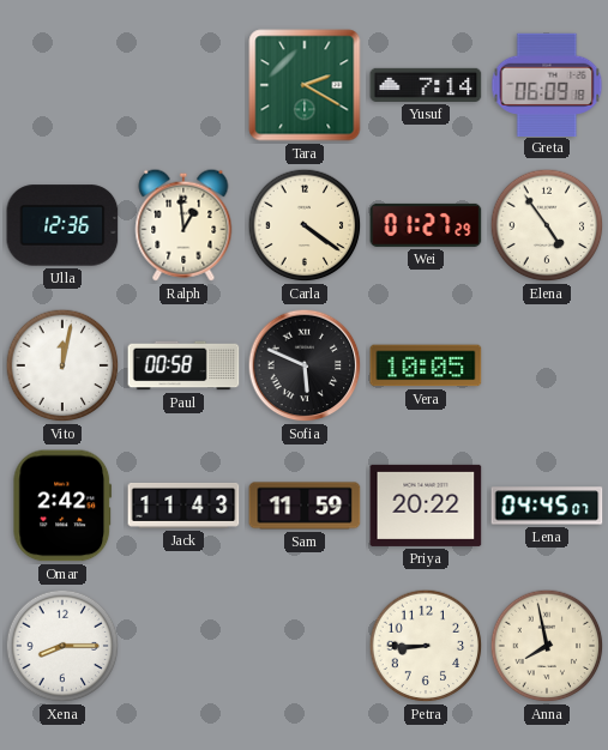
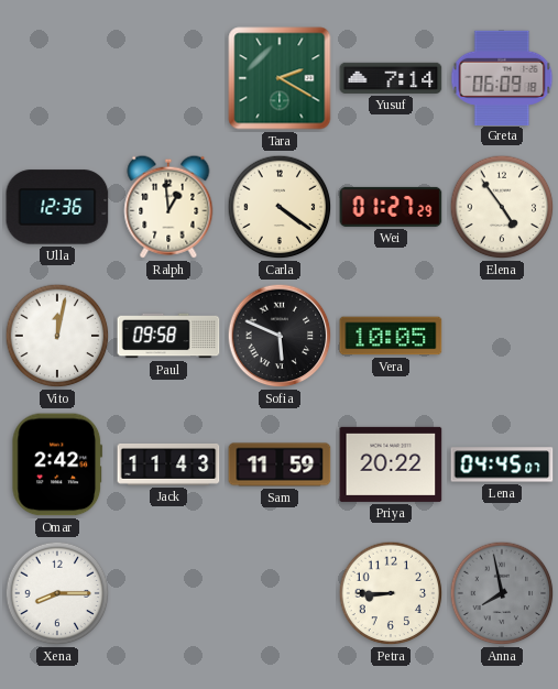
Paul: 00:58 -> 09:58
Anna dial: cream -> grey
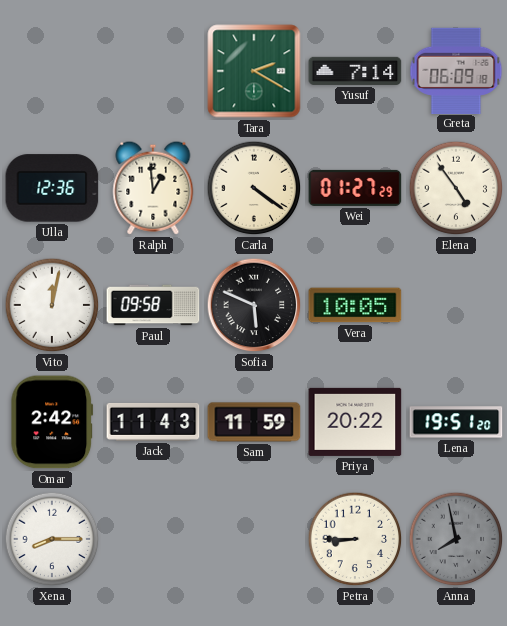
Lena: 04:45 -> 19:51
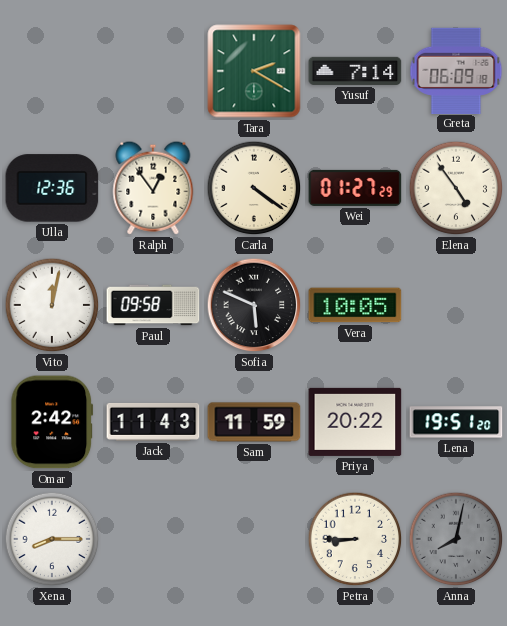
Ralph: 12:59 -> 12:54
Anna: 7:58 -> 8:02
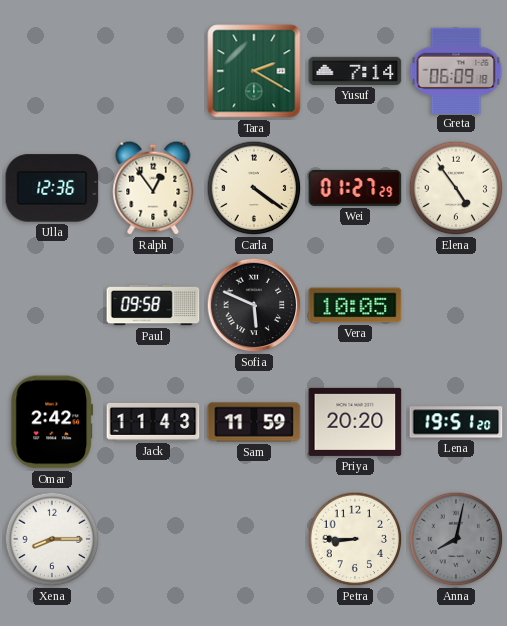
Vito: 12:02 -> none
Priya: 20:22 -> 20:20
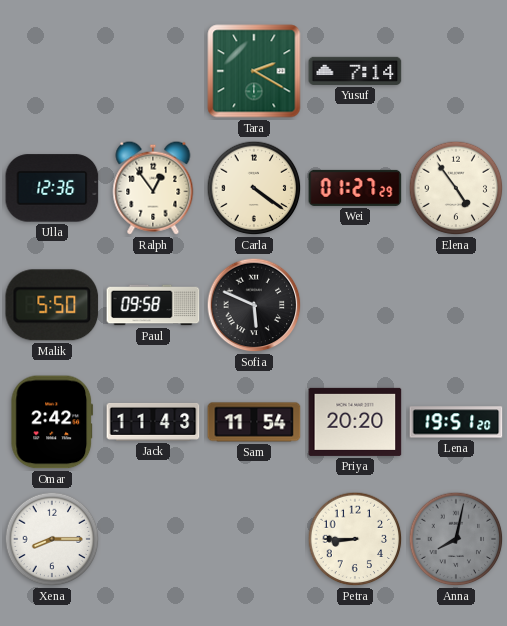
Greta: 06:09 -> none
Malik: none -> 5:50
Vera: 10:05 -> none
Sam: 11:59 -> 11:54
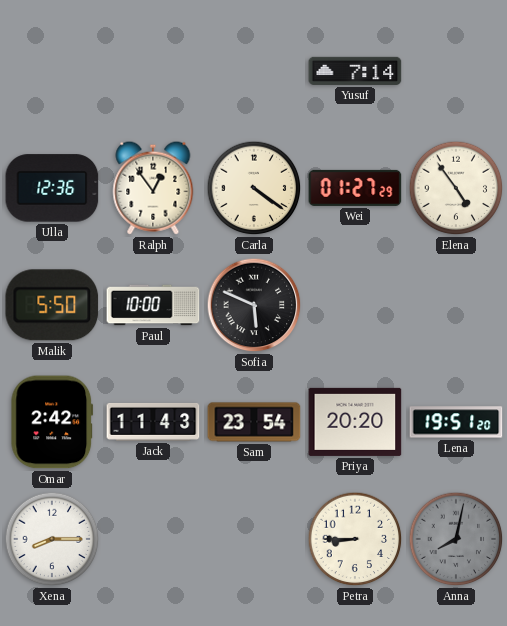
Tara: 2:20 -> none
Paul: 09:58 -> 10:00
Sam: 11:54 -> 23:54
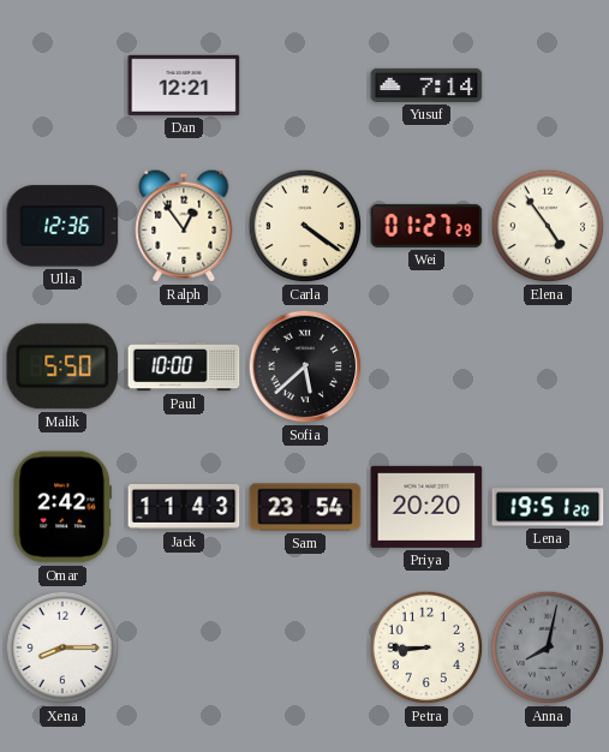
Dan: none -> 12:21
Sofia: 5:49 -> 5:38
